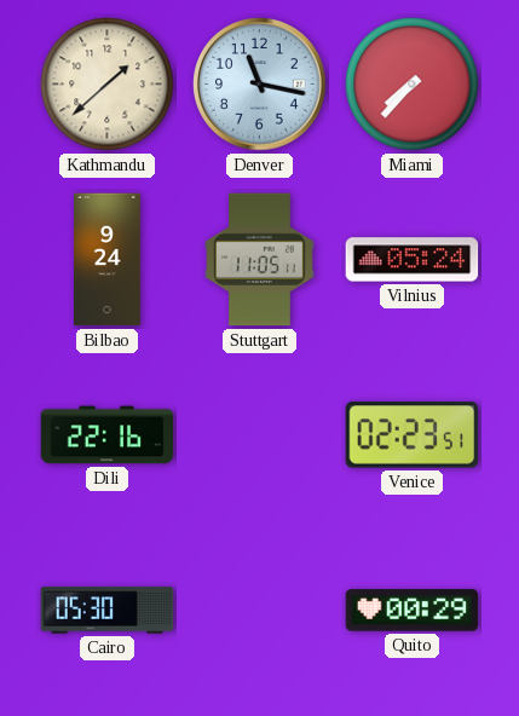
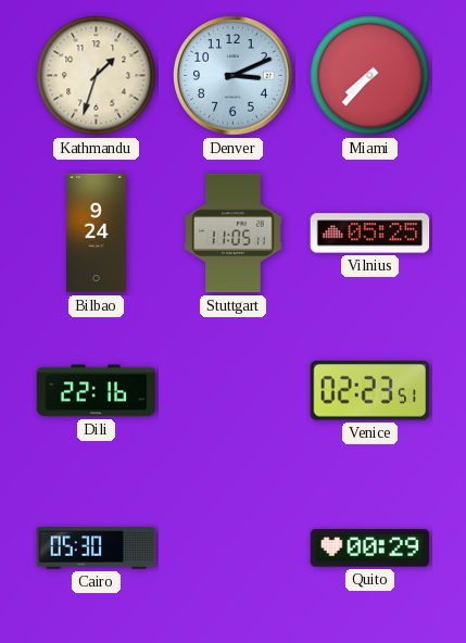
Kathmandu: 1:38 -> 1:33
Denver: 11:17 -> 3:11
Vilnius: 05:24 -> 05:25
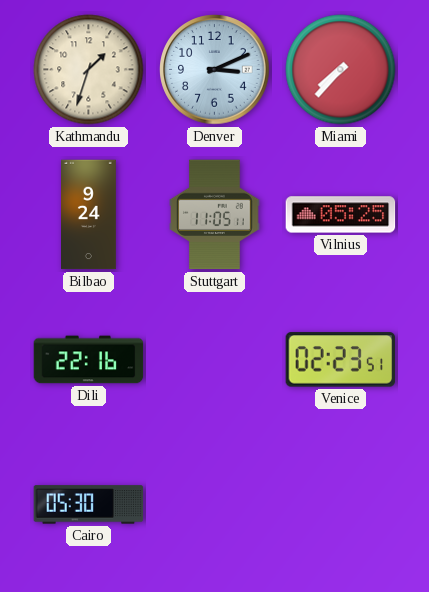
Quito: 00:29 -> none
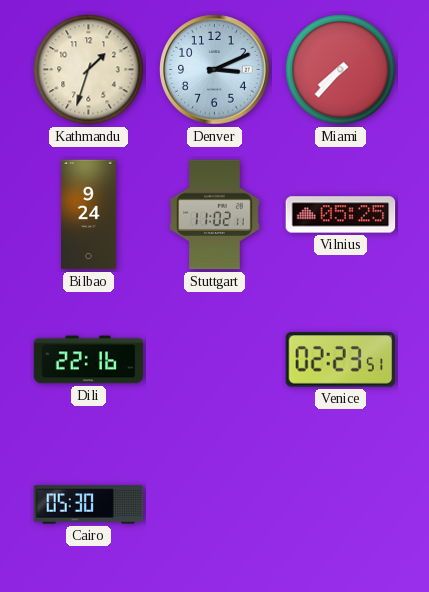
Stuttgart: 11:05 -> 11:02
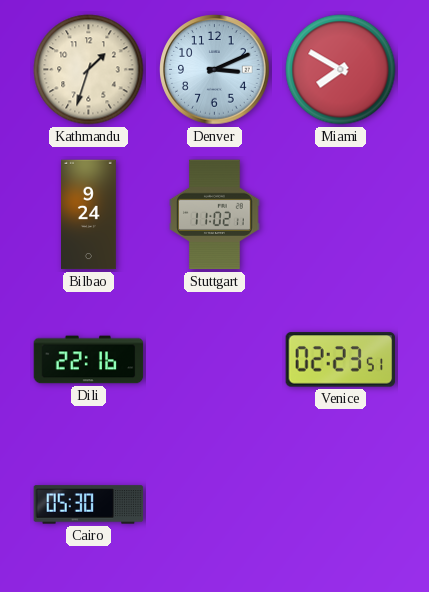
Miami: 7:37 -> 7:50
Vilnius: 05:25 -> none
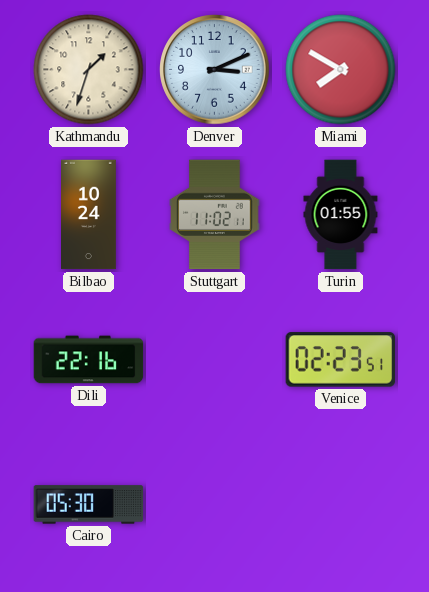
Bilbao: 9:24 -> 10:24
Turin: none -> 01:55
